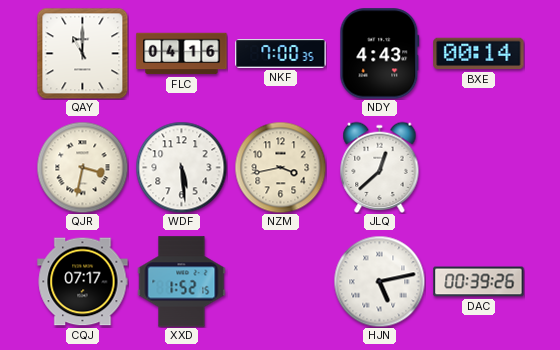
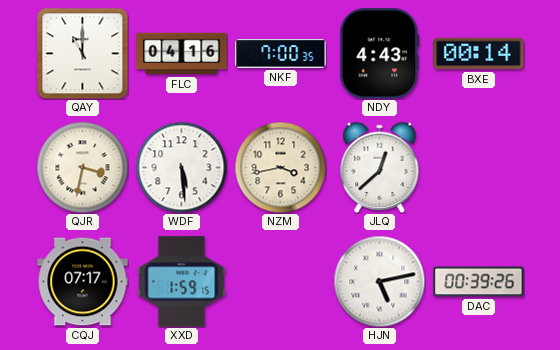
XXD: 1:52 -> 1:59
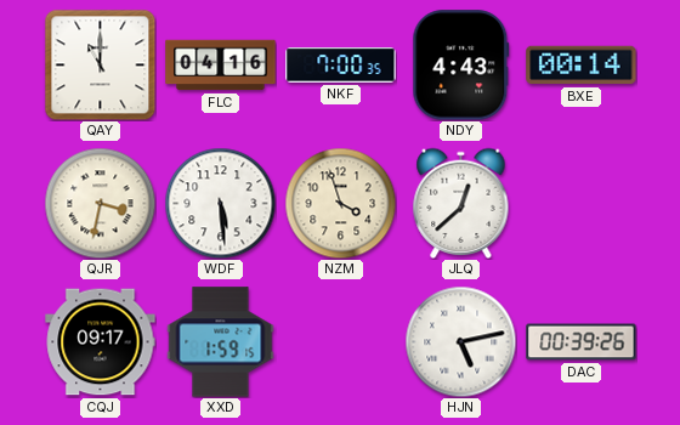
NZM: 3:43 -> 3:57
CQJ: 07:17 -> 09:17
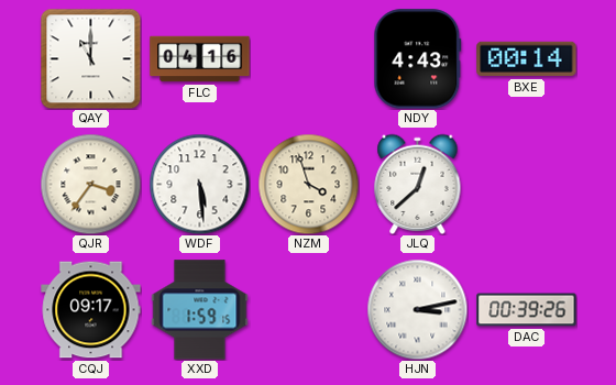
NKF: 7:00 -> none
QJR: 3:32 -> 3:36
HJN: 5:13 -> 3:13
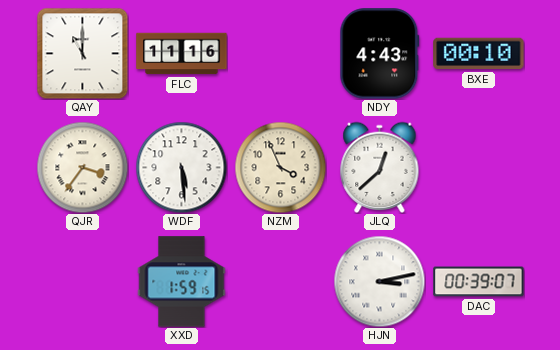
FLC: 04:16 -> 11:16
BXE: 00:14 -> 00:10
NZM: 3:57 -> 3:56
CQJ: 09:17 -> none
DAC: 00:39:26 -> 00:39:07
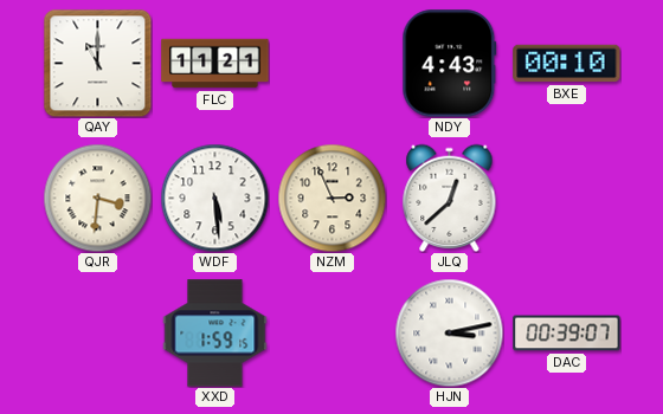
FLC: 11:16 -> 11:21
QJR: 3:36 -> 3:31
NZM: 3:56 -> 2:56
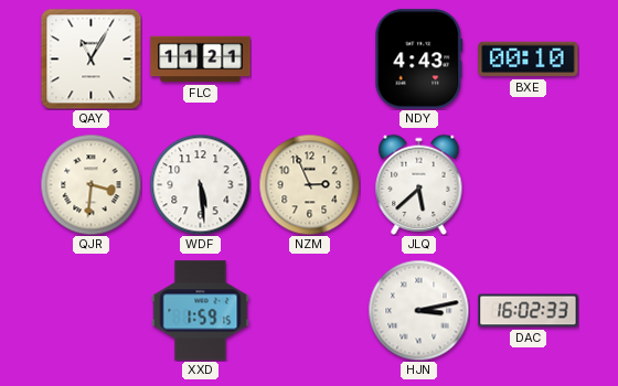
QAY: 11:00 -> 11:05
JLQ: 12:38 -> 5:38
DAC: 00:39 -> 16:02
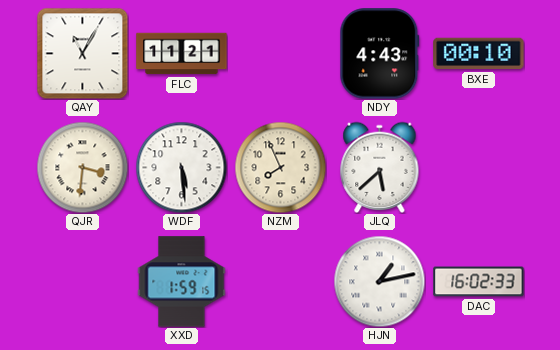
NZM: 2:56 -> 7:56
HJN: 3:13 -> 1:13
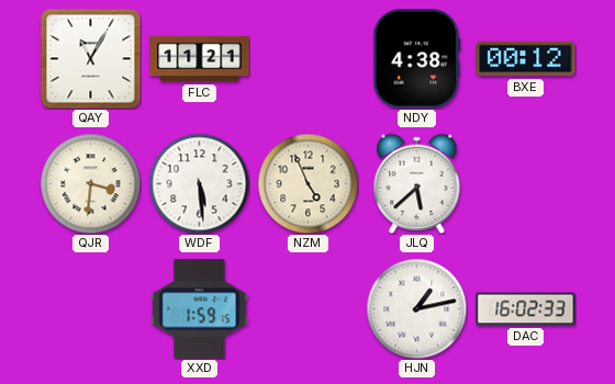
NDY: 4:43 -> 4:38
BXE: 00:10 -> 00:12
NZM: 7:56 -> 4:56
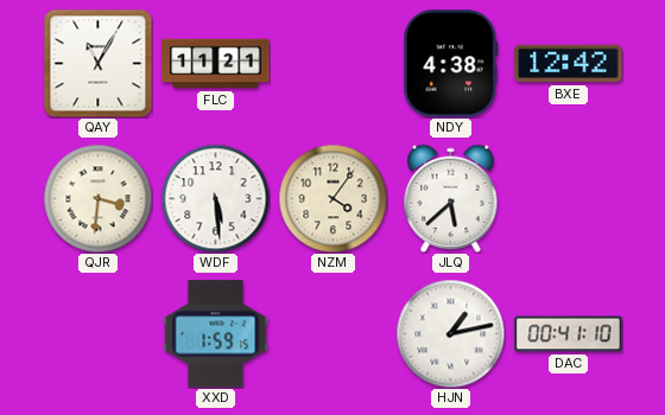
BXE: 00:12 -> 12:42
NZM: 4:56 -> 4:06
DAC: 16:02 -> 00:41
